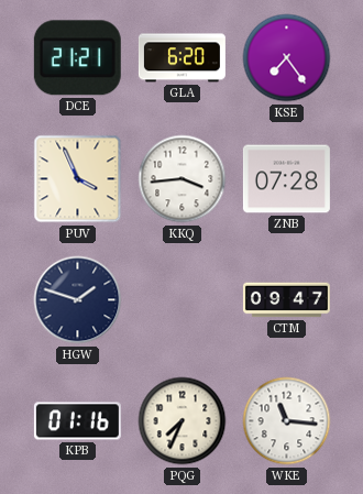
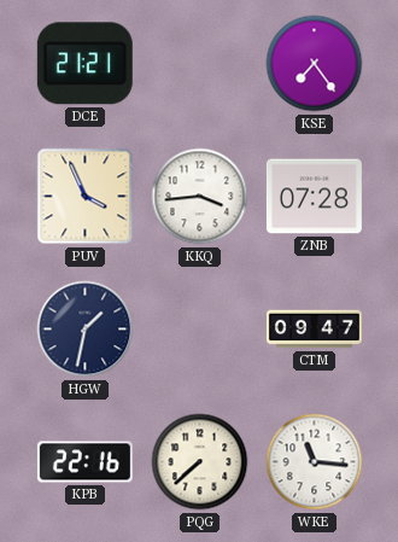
GLA: 6:20 -> none
HGW: 1:48 -> 1:32
KPB: 01:16 -> 22:16
PQG: 7:34 -> 7:38
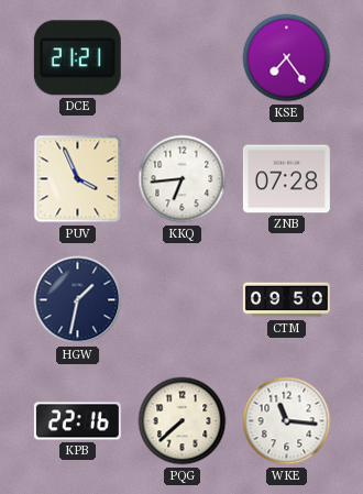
KKQ: 3:44 -> 6:44
CTM: 09:47 -> 09:50
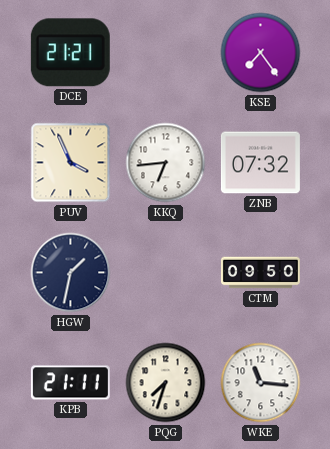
ZNB: 07:28 -> 07:32
KPB: 22:16 -> 21:11
PQG: 7:38 -> 7:33
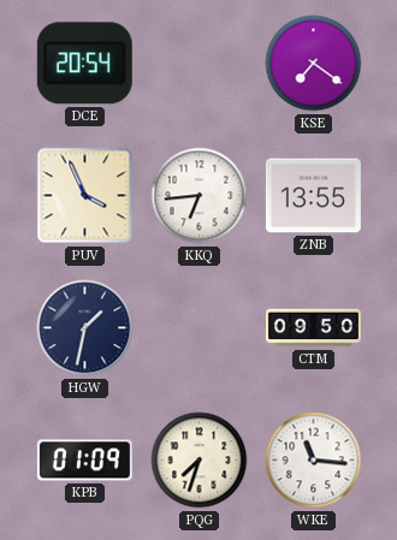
DCE: 21:21 -> 20:54
KSE: 7:24 -> 7:21
ZNB: 07:32 -> 13:55
KPB: 21:11 -> 01:09
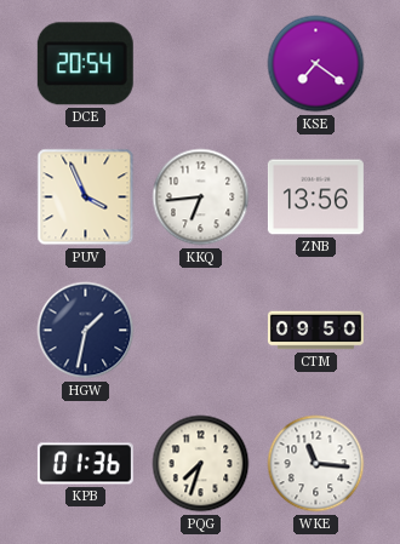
ZNB: 13:55 -> 13:56
KPB: 01:09 -> 01:36
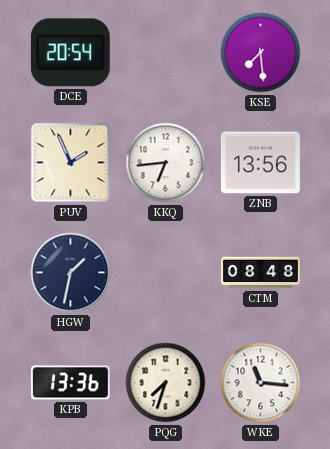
KSE: 7:21 -> 7:29
PUV: 3:56 -> 1:56
CTM: 09:50 -> 08:48
KPB: 01:36 -> 13:36
